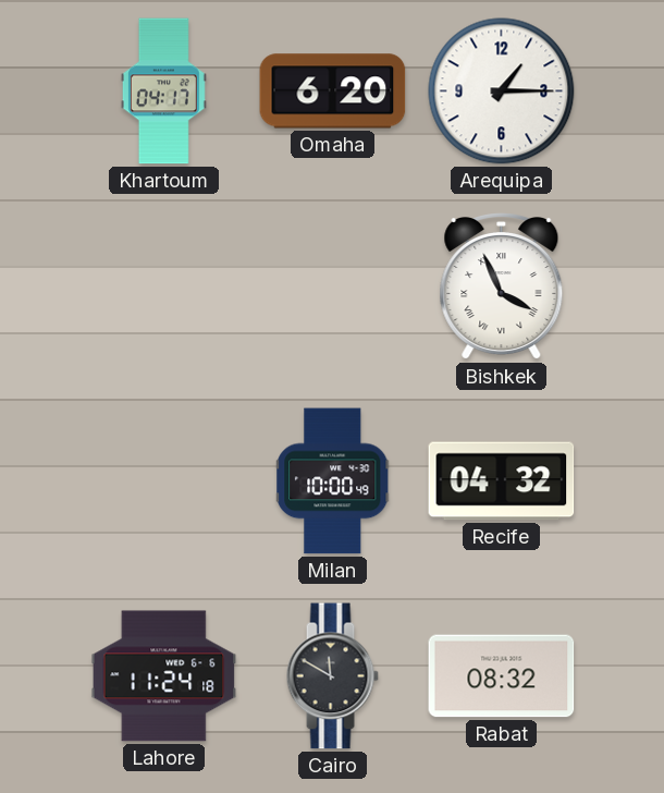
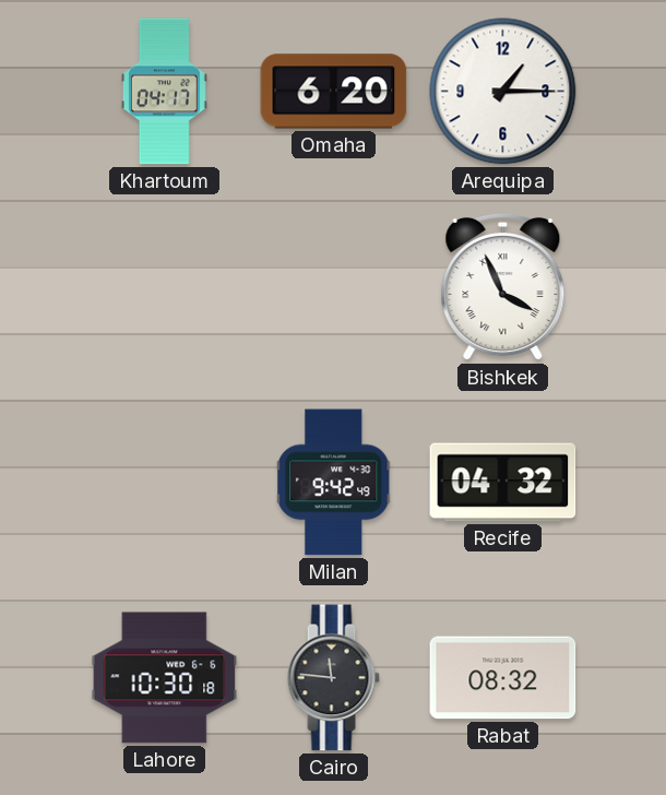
Milan: 10:00 -> 9:42
Lahore: 11:24 -> 10:30
Cairo: 11:50 -> 11:46
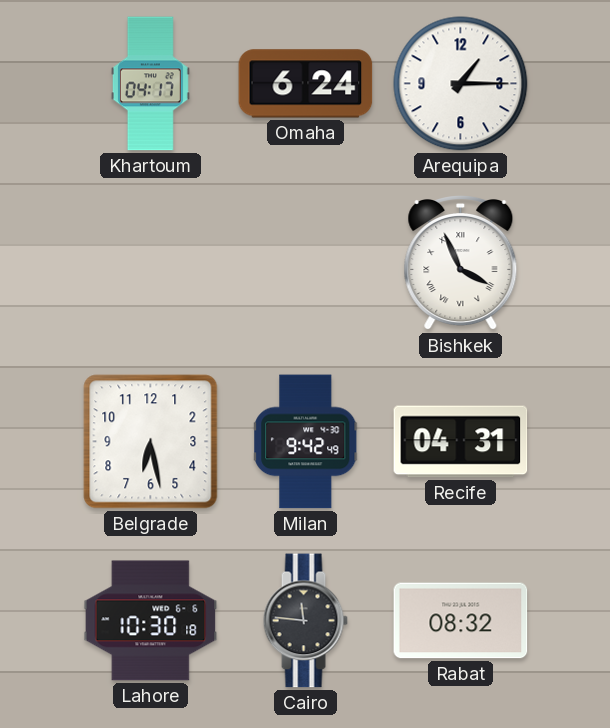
Omaha: 6:20 -> 6:24
Belgrade: none -> 6:28
Recife: 04:32 -> 04:31
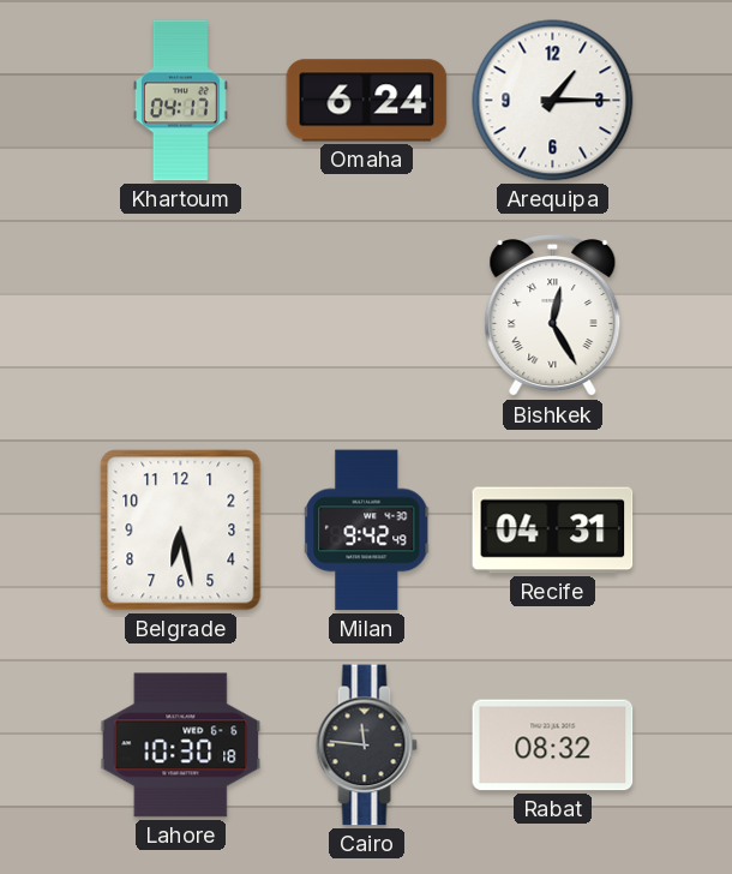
Bishkek: 3:56 -> 12:25
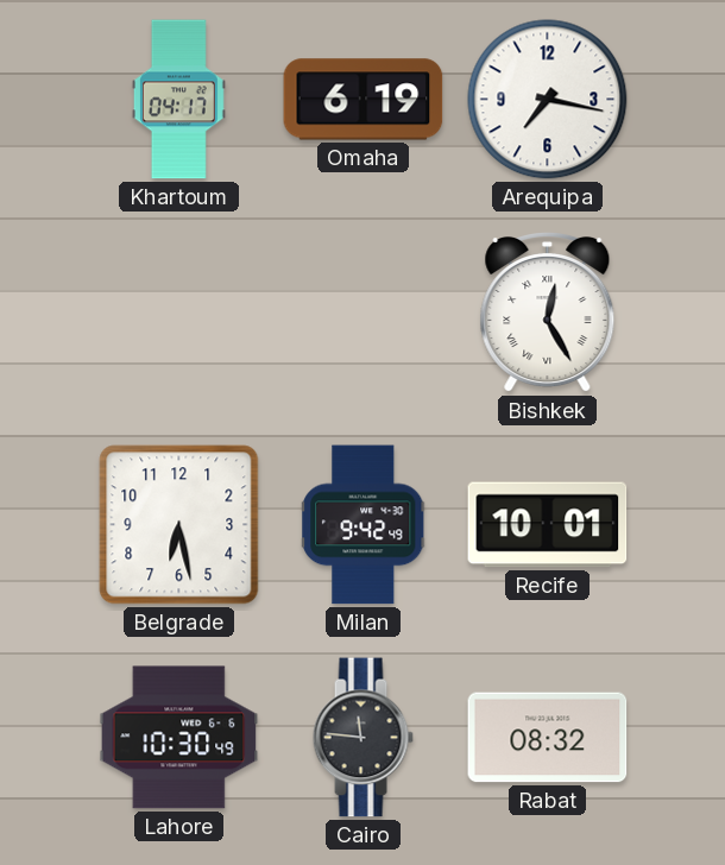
Omaha: 6:24 -> 6:19
Arequipa: 1:15 -> 7:17
Recife: 04:31 -> 10:01
Lahore: 10:30:18 -> 10:30:49
